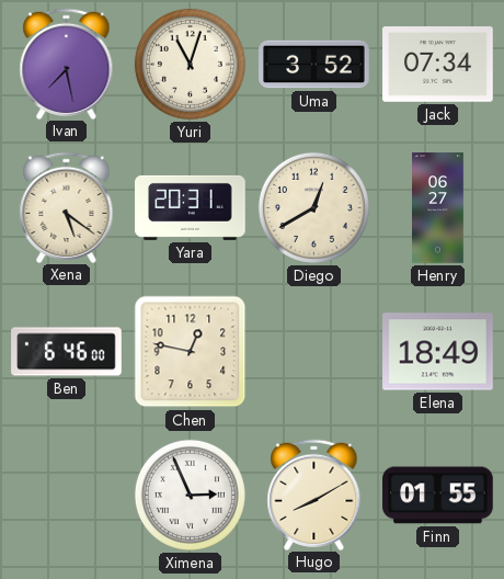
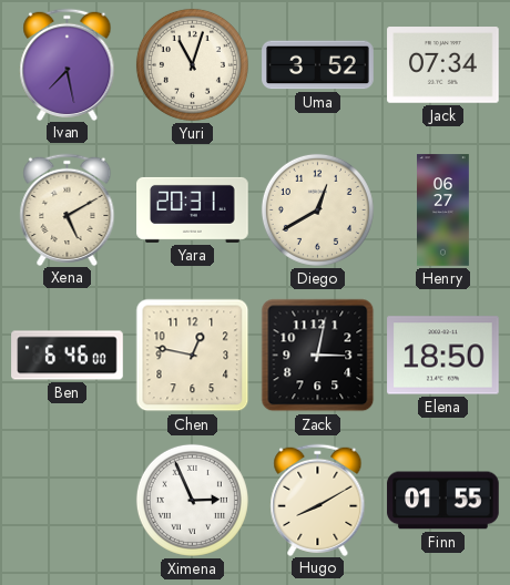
Xena: 5:21 -> 5:10
Zack: none -> 3:02
Elena: 18:49 -> 18:50
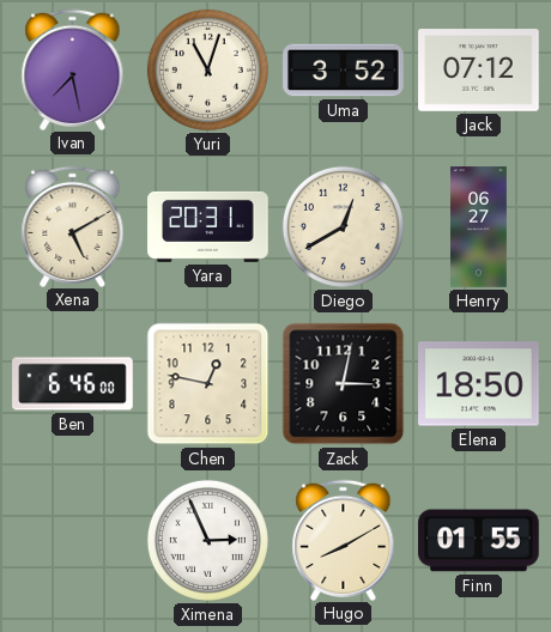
Jack: 07:34 -> 07:12
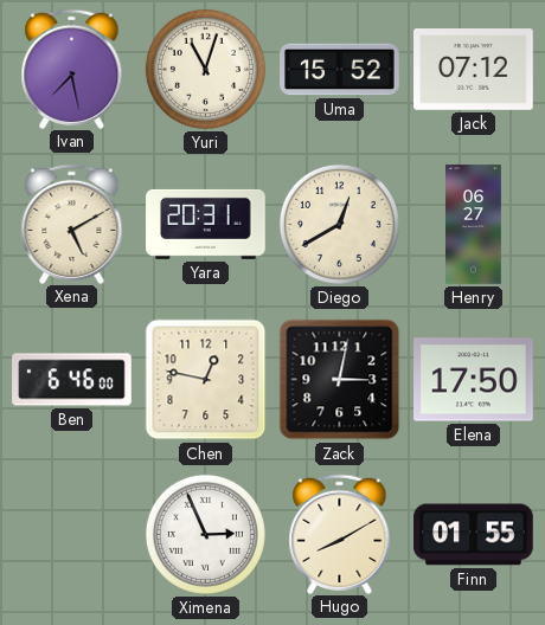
Uma: 3:52 -> 15:52
Elena: 18:50 -> 17:50
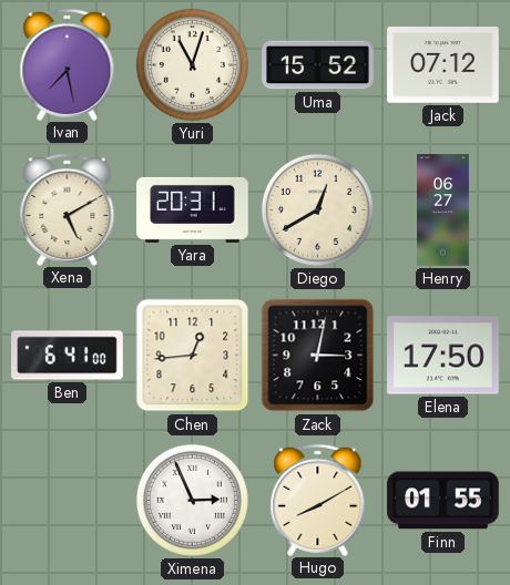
Ben: 6:46 -> 6:41
Chen: 12:47 -> 12:44
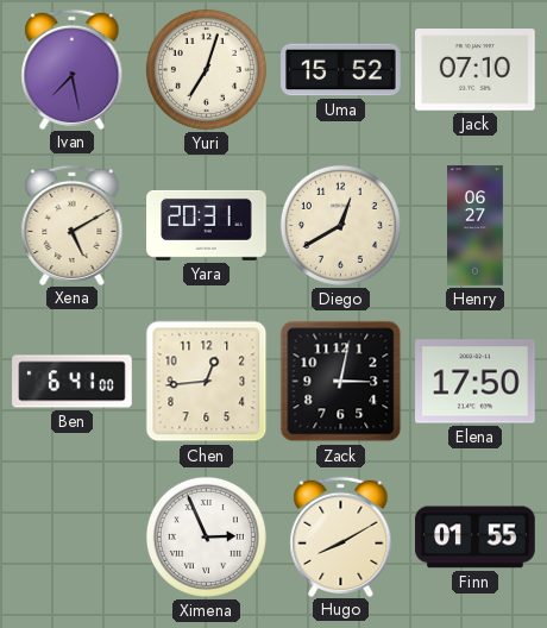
Yuri: 11:03 -> 7:03
Jack: 07:12 -> 07:10
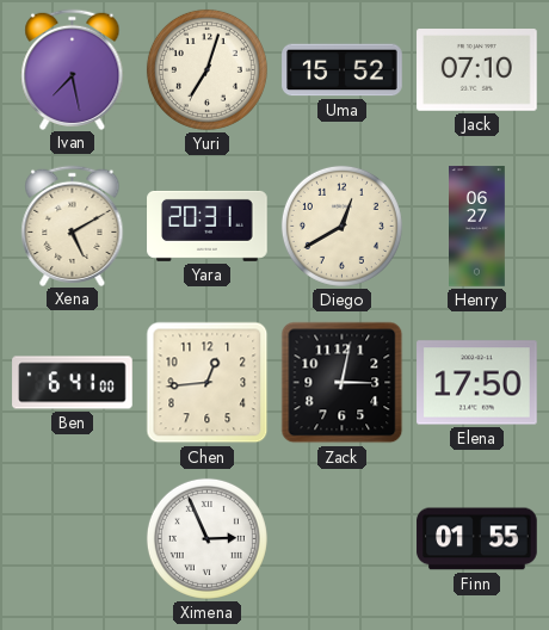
Hugo: 8:10 -> none
